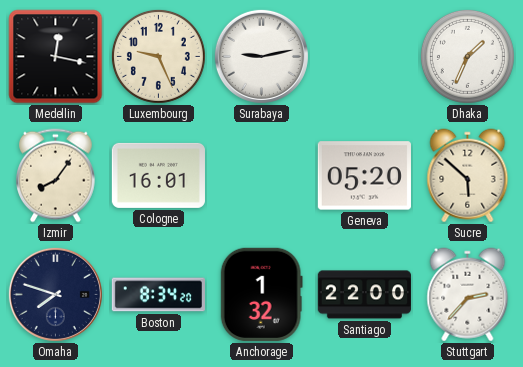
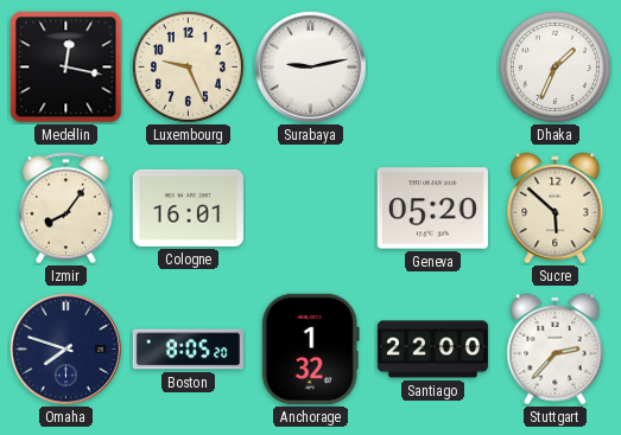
Boston: 8:34 -> 8:05
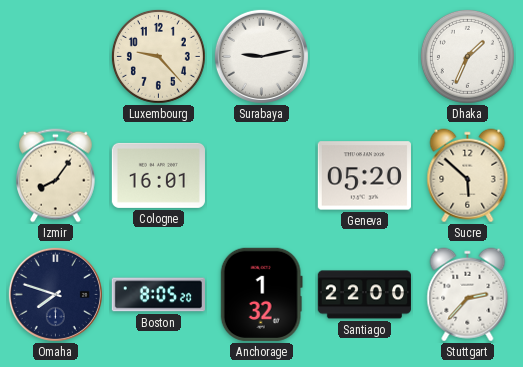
Medellin: 12:17 -> none
Luxembourg: 9:26 -> 9:23
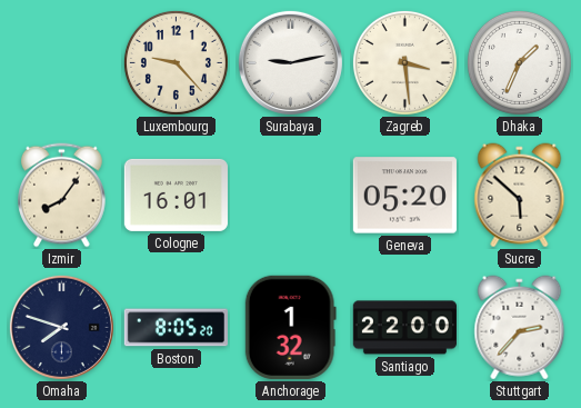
Zagreb: none -> 3:29
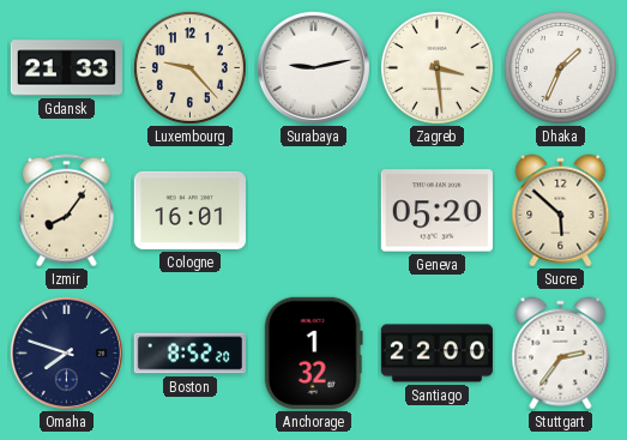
Gdansk: none -> 21:33
Boston: 8:05 -> 8:52
Stuttgart: 2:37 -> 2:36
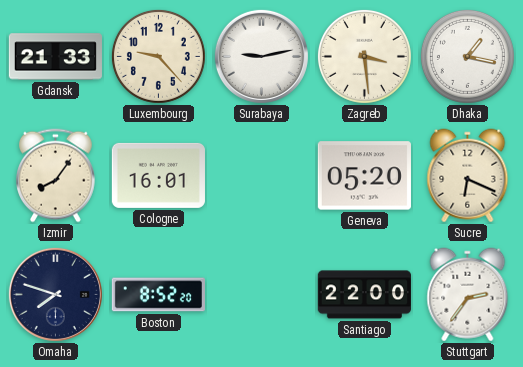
Dhaka: 1:34 -> 1:17
Sucre: 5:52 -> 6:19
Anchorage: 1:32 -> none
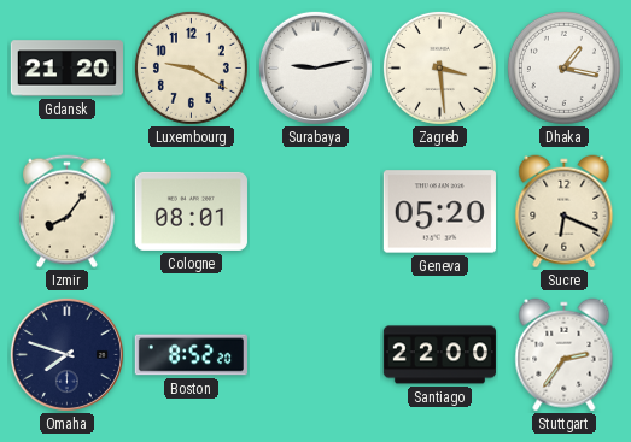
Gdansk: 21:33 -> 21:20
Luxembourg: 9:23 -> 9:20
Cologne: 16:01 -> 08:01
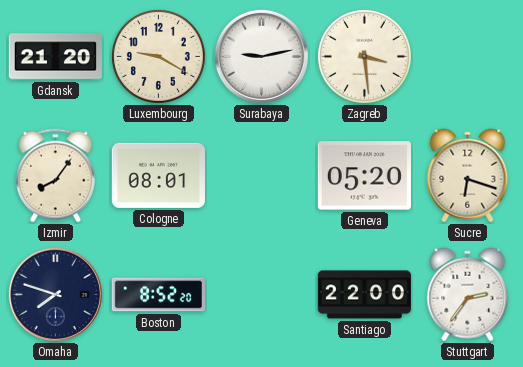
Dhaka: 1:17 -> none
Sucre: 6:19 -> 6:18
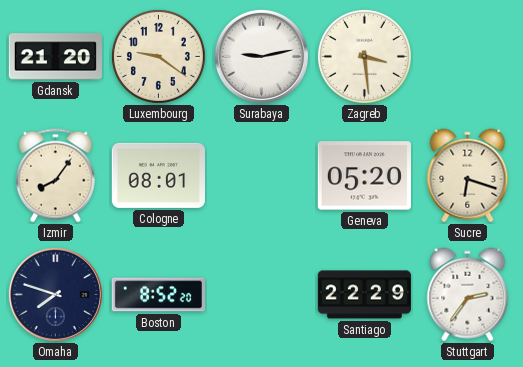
Luxembourg: 9:20 -> 9:21
Santiago: 22:00 -> 22:29
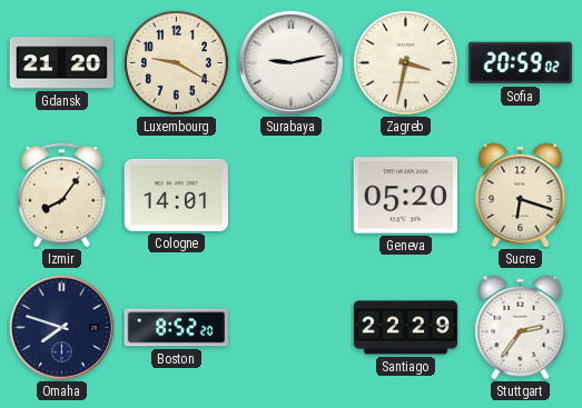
Luxembourg: 9:21 -> 9:20
Zagreb: 3:29 -> 3:32
Sofia: none -> 20:59
Cologne: 08:01 -> 14:01
